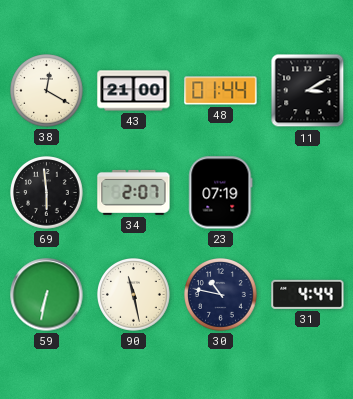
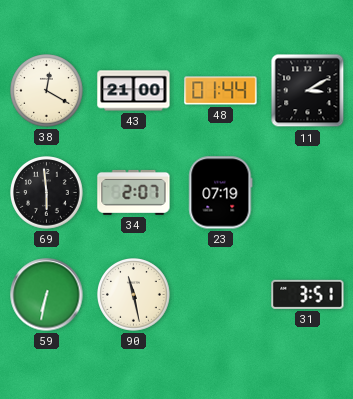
30: 10:47 -> none
31: 4:44 -> 3:51
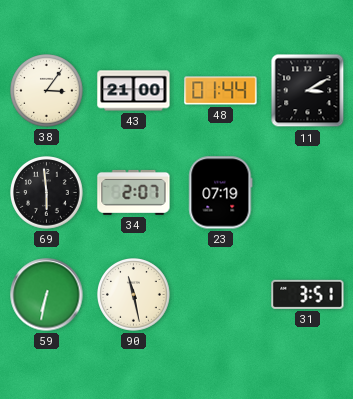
38: 12:20 -> 3:06
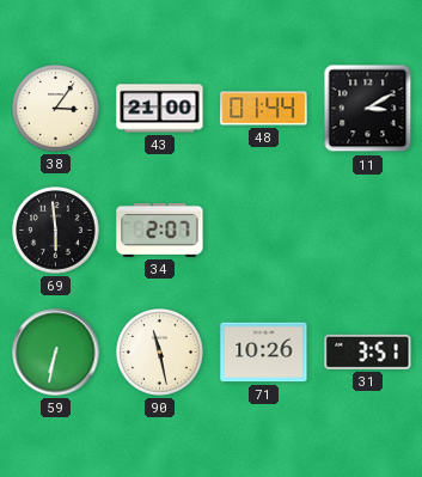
23: 07:19 -> none
71: none -> 10:26
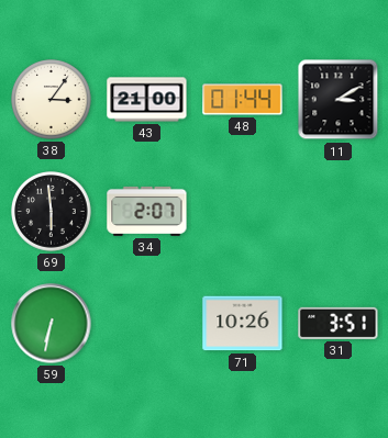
90: 11:28 -> none
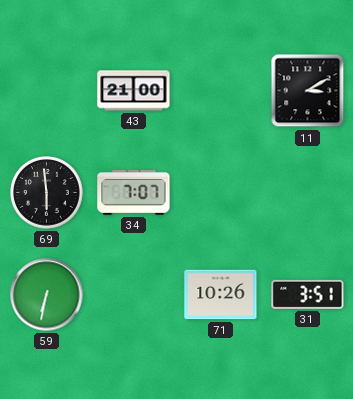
38: 3:06 -> none
48: 01:44 -> none
34: 2:07 -> 7:07
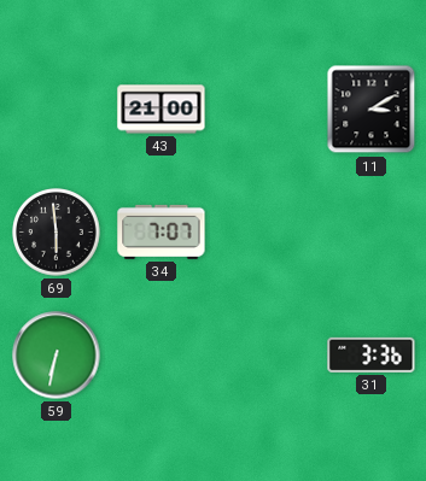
71: 10:26 -> none
31: 3:51 -> 3:36
